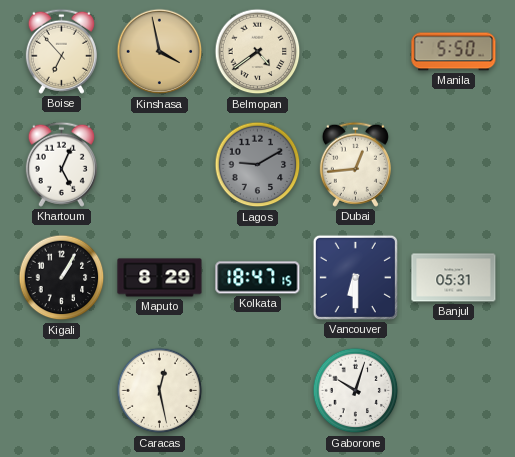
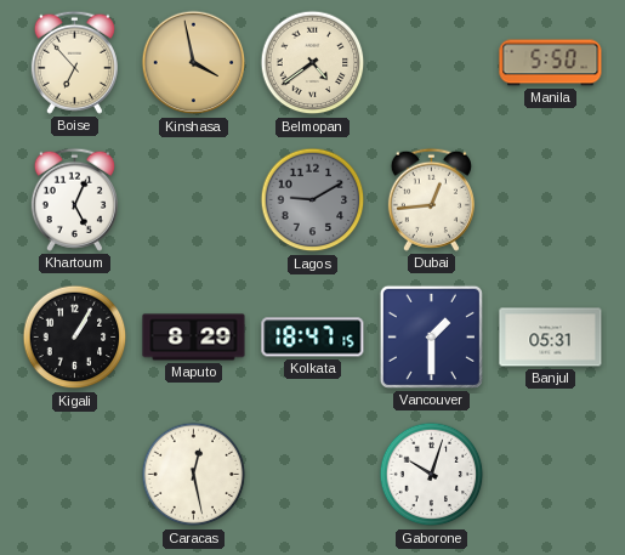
Vancouver: 6:30 -> 1:30
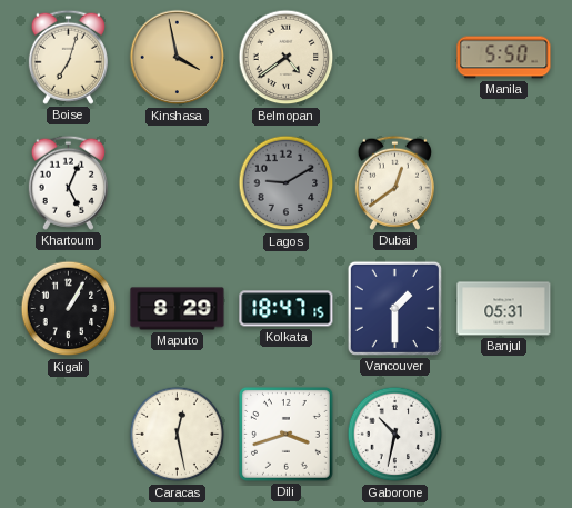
Boise: 6:53 -> 7:03
Dubai: 12:44 -> 12:39
Dili: none -> 3:42
Gaborone: 10:03 -> 10:32
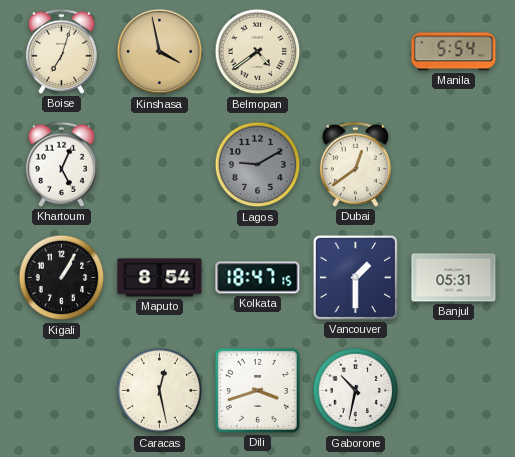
Manila: 5:50 -> 5:54
Maputo: 8:29 -> 8:54
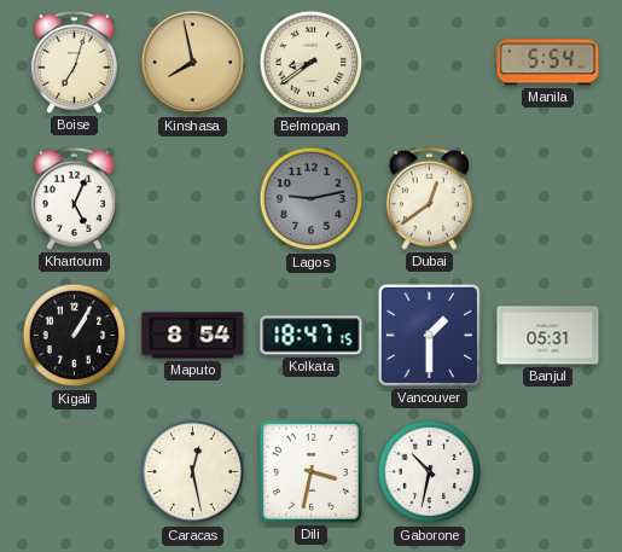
Kinshasa: 3:58 -> 7:58
Belmopan: 4:39 -> 8:39
Lagos: 9:10 -> 9:13
Dili: 3:42 -> 3:32
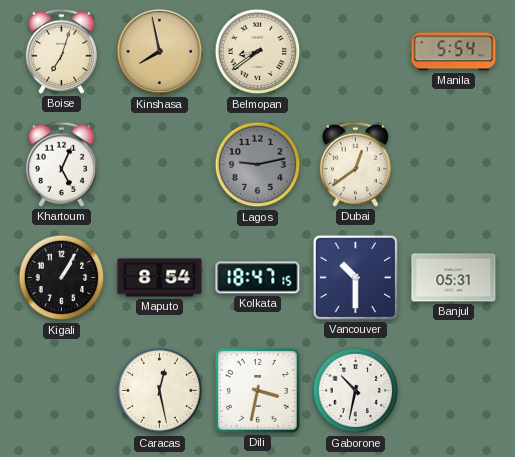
Vancouver: 1:30 -> 10:30
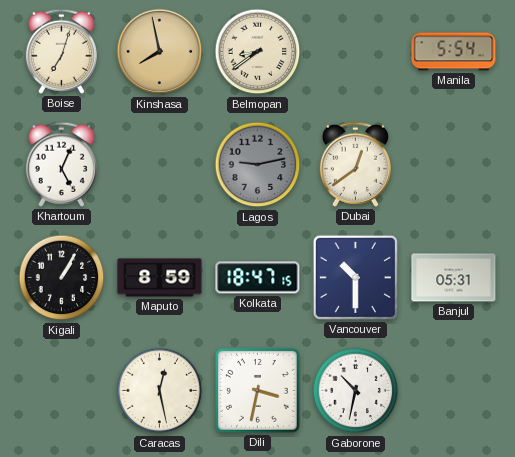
Maputo: 8:54 -> 8:59
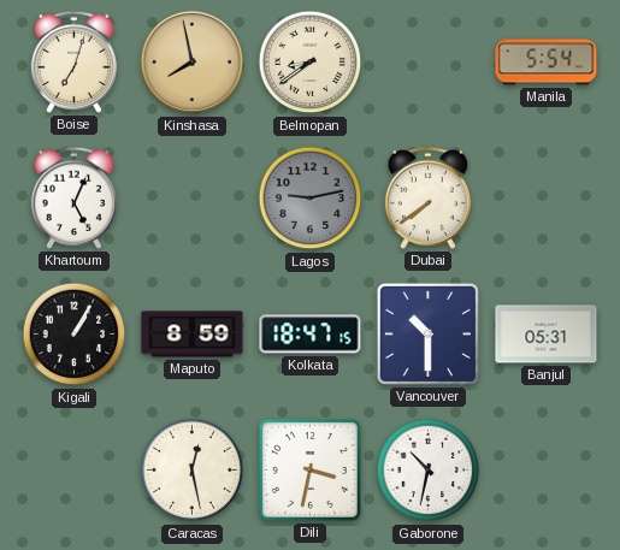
Dubai: 12:39 -> 7:39
